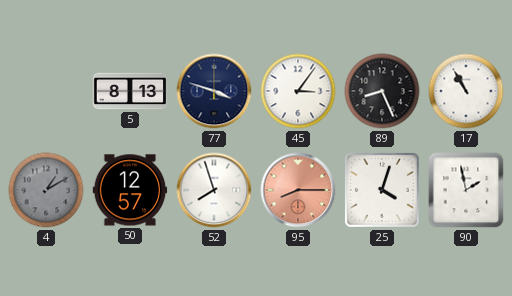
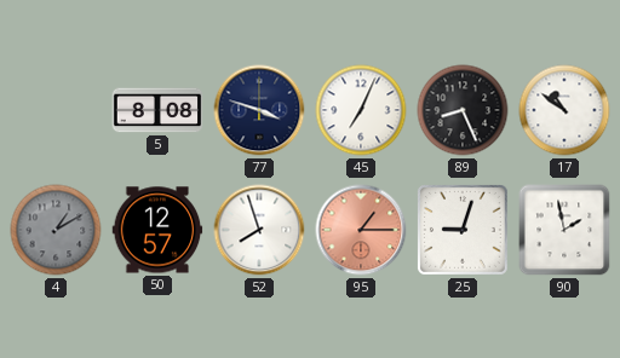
5: 8:13 -> 8:08
45: 3:06 -> 7:04
17: 10:55 -> 10:51
95: 8:15 -> 1:15
25: 4:03 -> 9:03
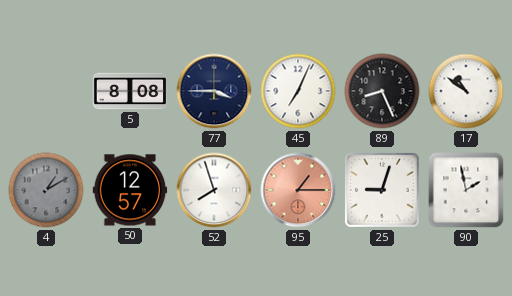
77: 3:48 -> 3:45
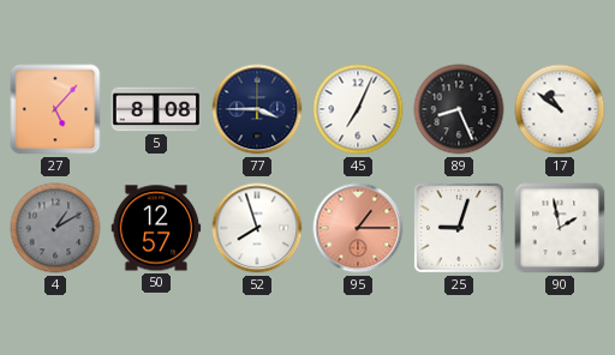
27: none -> 5:07
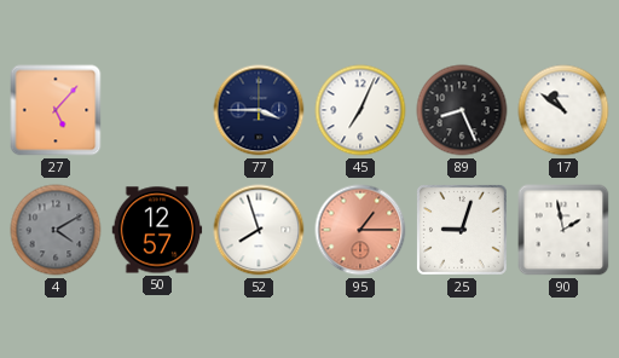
5: 8:08 -> none
4: 1:10 -> 4:10
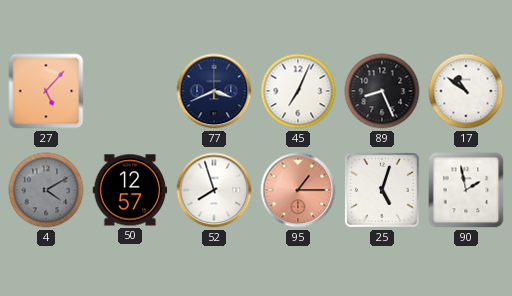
77: 3:45 -> 3:41
25: 9:03 -> 5:03
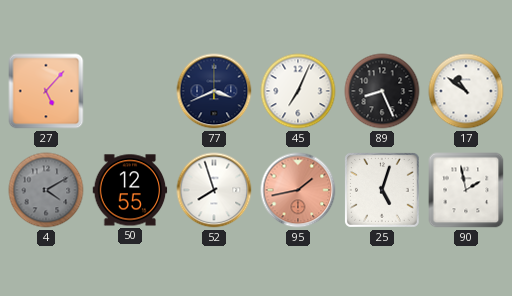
50: 12:57 -> 12:55
95: 1:15 -> 1:43
